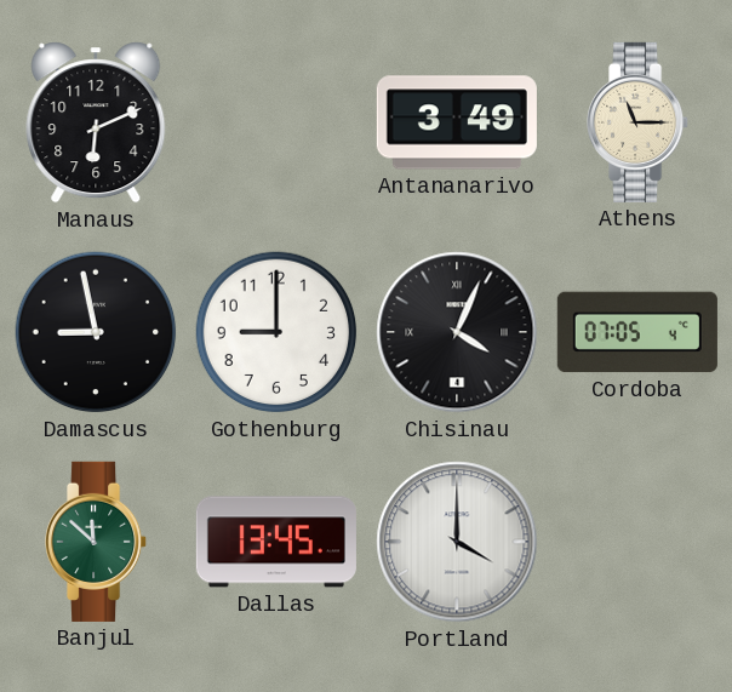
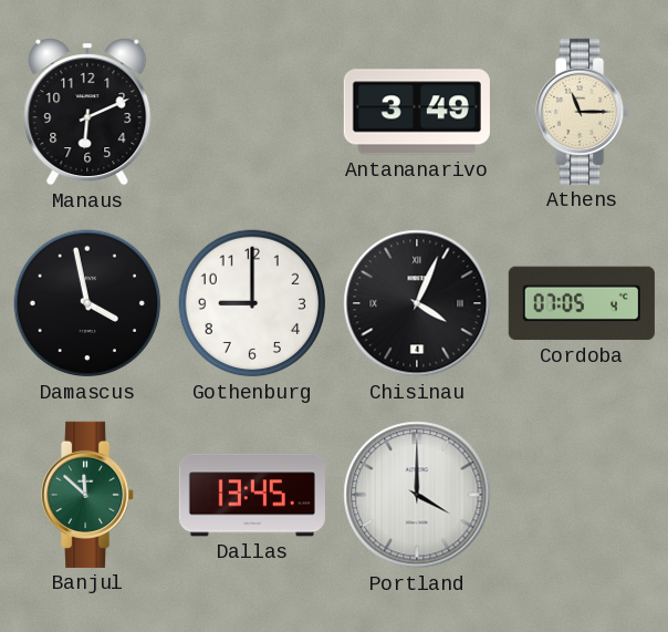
Damascus: 8:58 -> 3:58
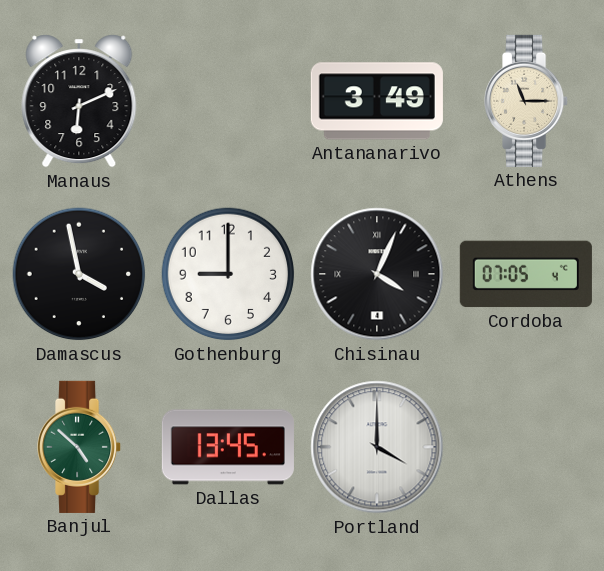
Banjul: 11:52 -> 4:52
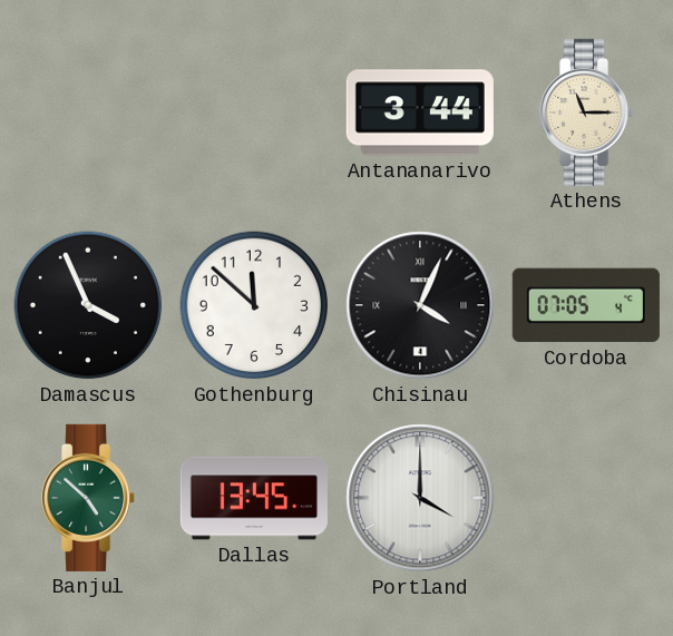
Manaus: 6:11 -> none
Antananarivo: 3:49 -> 3:44
Damascus: 3:58 -> 3:56
Gothenburg: 9:00 -> 11:52
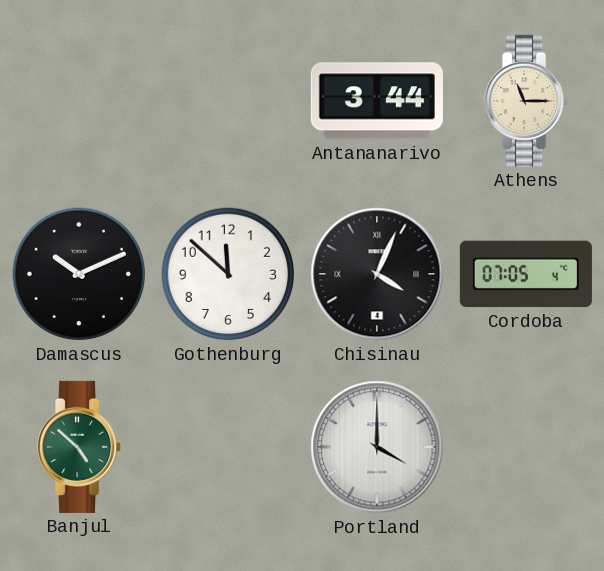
Damascus: 3:56 -> 10:11
Dallas: 13:45 -> none
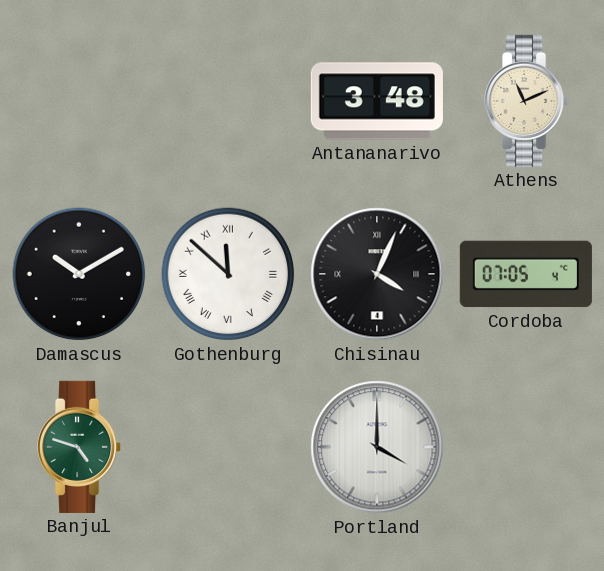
Antananarivo: 3:44 -> 3:48
Athens: 11:15 -> 11:11
Damascus: 10:11 -> 10:10
Gothenburg numerals: Arabic -> Roman
Banjul: 4:52 -> 4:48
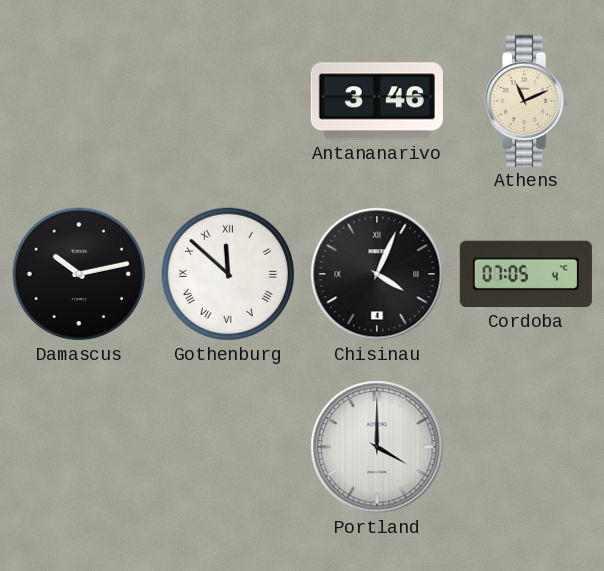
Antananarivo: 3:48 -> 3:46
Damascus: 10:10 -> 10:13
Banjul: 4:48 -> none
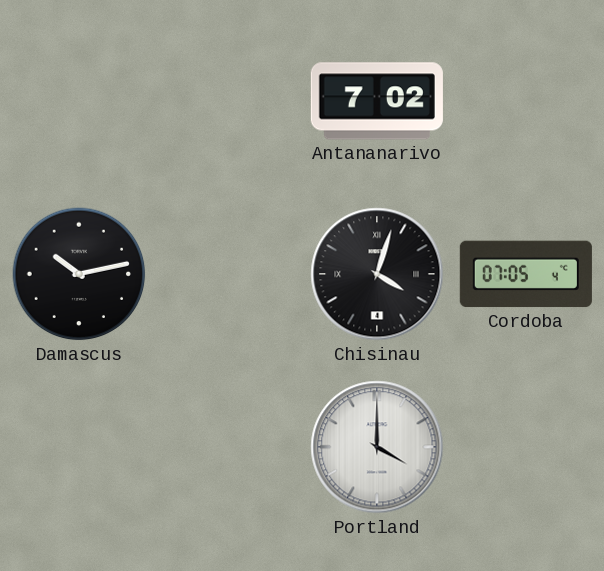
Antananarivo: 3:46 -> 7:02
Athens: 11:11 -> none
Gothenburg: 11:52 -> none
Chisinau: 4:04 -> 4:03
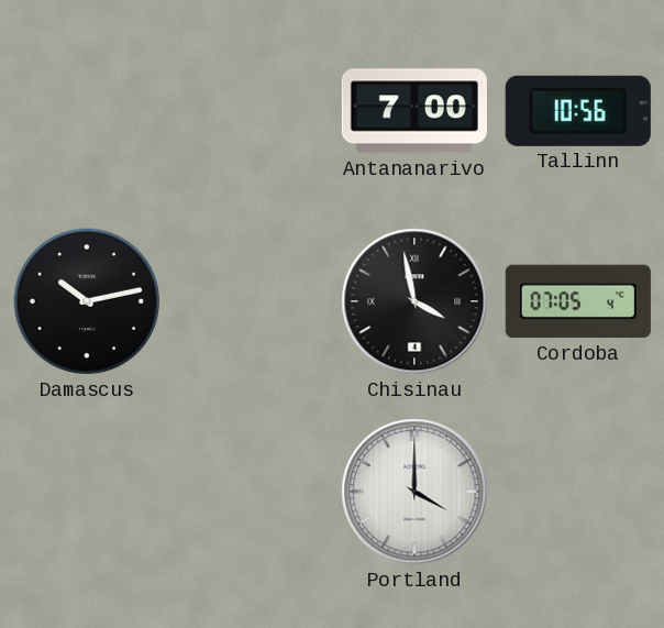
Antananarivo: 7:02 -> 7:00
Tallinn: none -> 10:56
Chisinau: 4:03 -> 3:58
